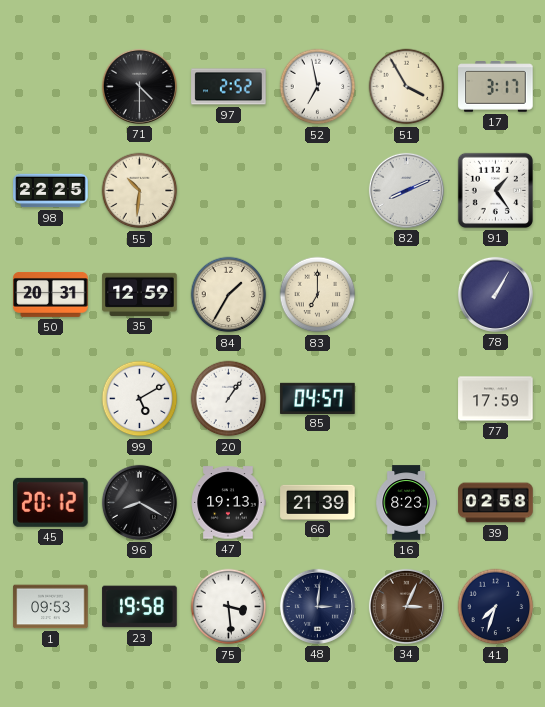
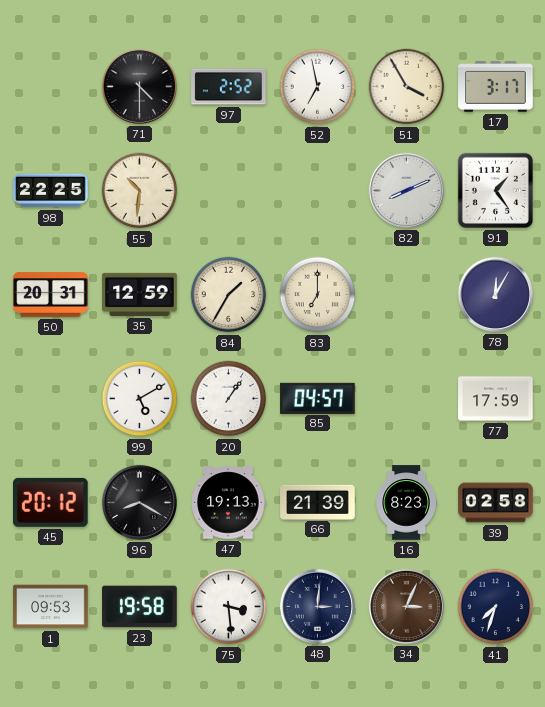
78: 1:05 -> 12:05
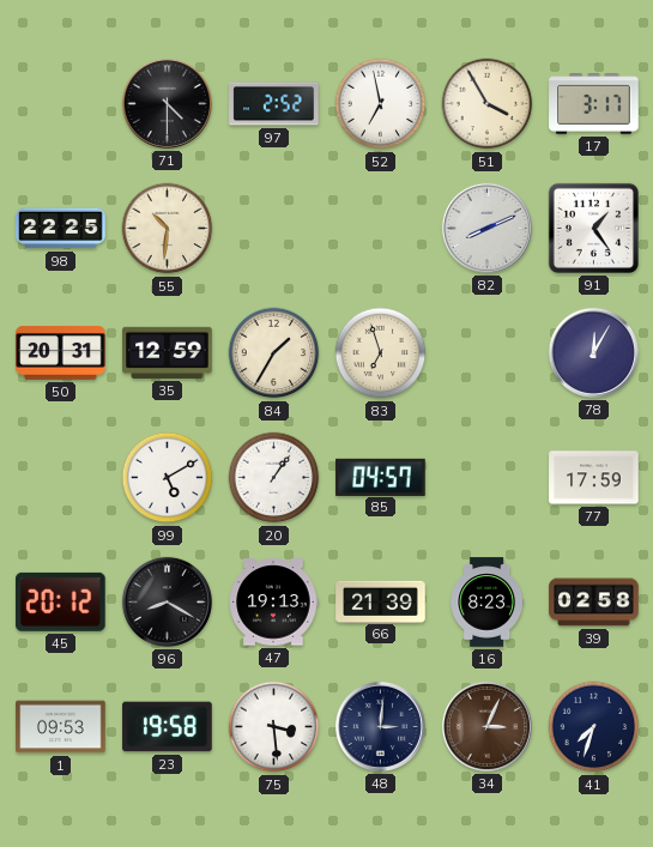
83: 7:00 -> 6:57
